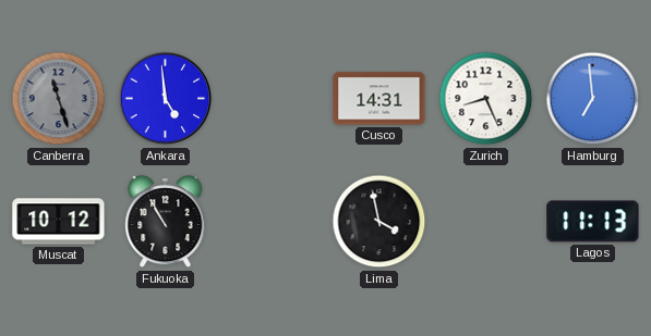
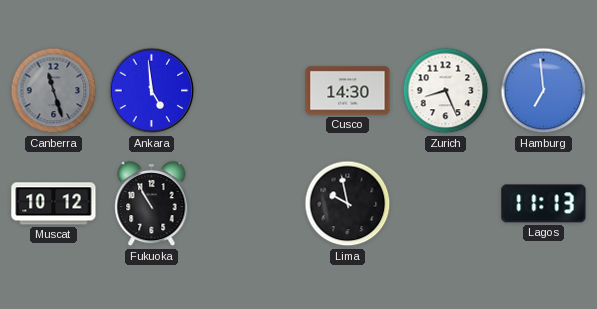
Cusco: 14:31 -> 14:30
Lima: 3:58 -> 9:58
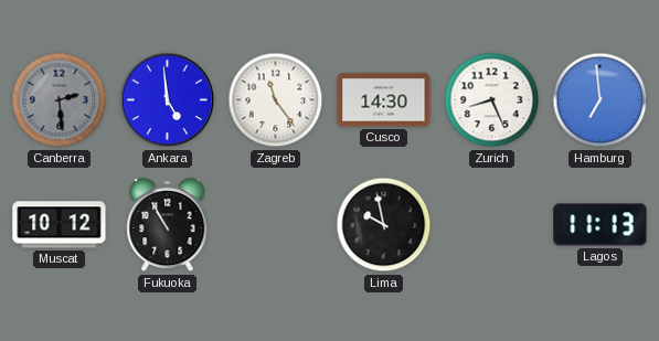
Canberra: 11:27 -> 2:29
Zagreb: none -> 11:24
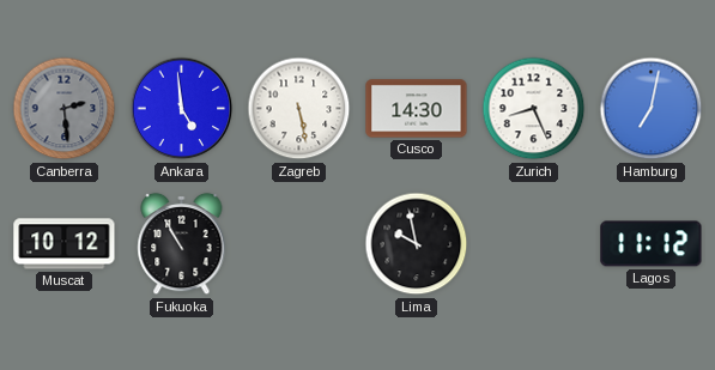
Zagreb: 11:24 -> 5:28
Hamburg: 6:59 -> 7:02
Lagos: 11:13 -> 11:12
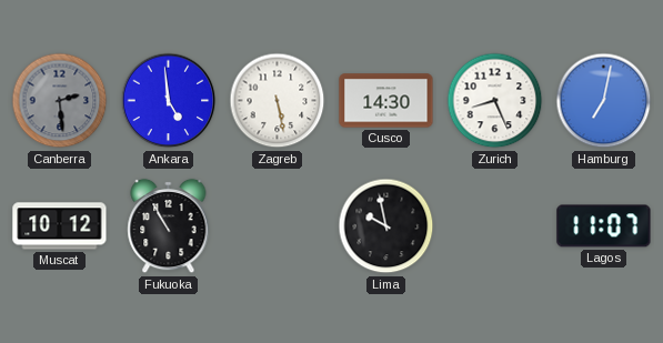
Lagos: 11:12 -> 11:07
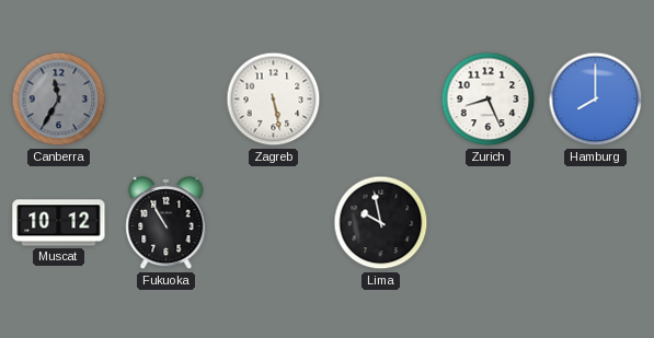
Canberra: 2:29 -> 11:35
Ankara: 4:59 -> none
Cusco: 14:30 -> none
Hamburg: 7:02 -> 8:00
Lagos: 11:07 -> none
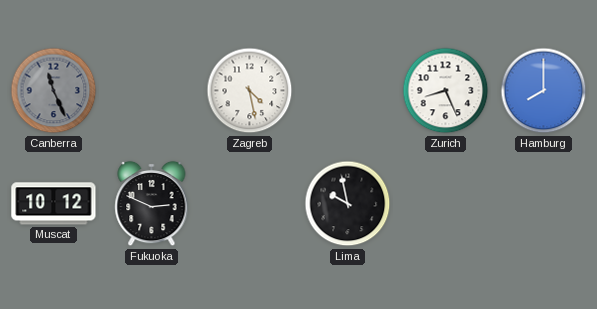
Canberra: 11:35 -> 11:26
Zagreb: 5:28 -> 4:28
Fukuoka: 10:55 -> 2:49
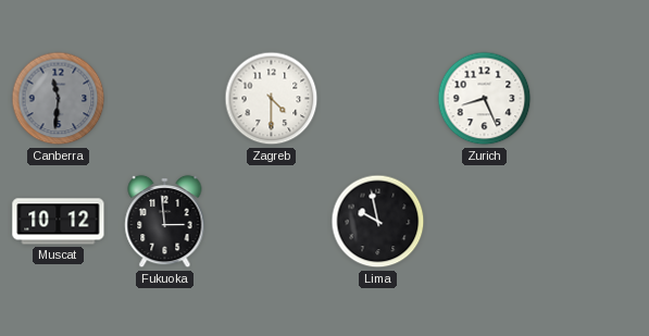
Canberra: 11:26 -> 11:31
Zagreb: 4:28 -> 4:30
Hamburg: 8:00 -> none
Fukuoka: 2:49 -> 2:59
